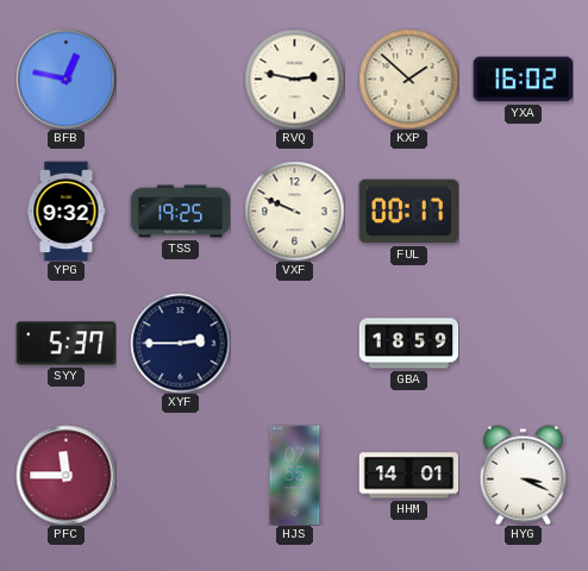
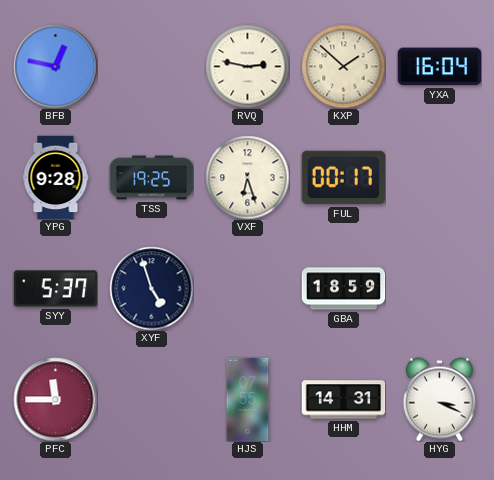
YXA: 16:02 -> 16:04
YPG: 9:32 -> 9:28
VXF: 9:49 -> 6:27
XYF: 2:45 -> 4:57
HHM: 14:01 -> 14:31
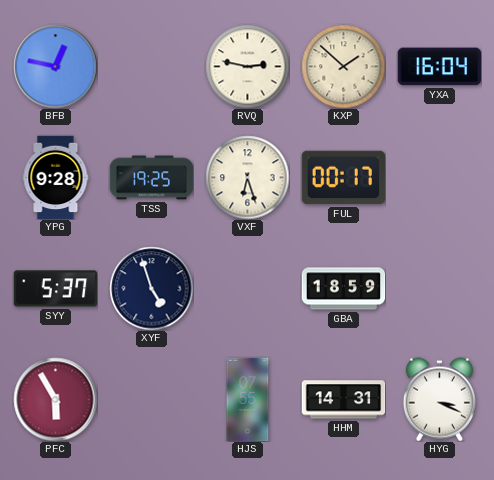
PFC: 11:45 -> 5:55
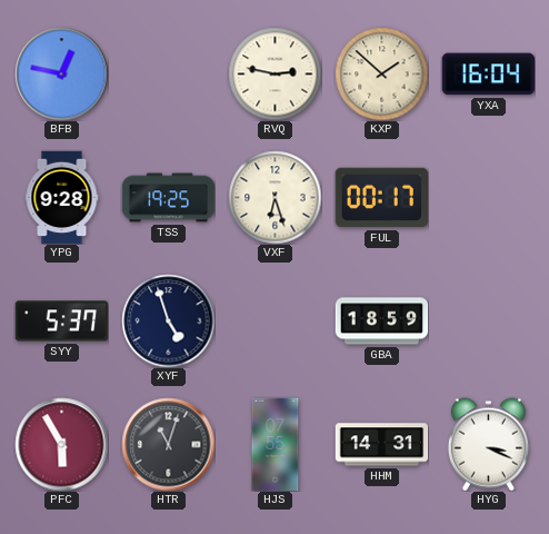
HTR: none -> 11:03
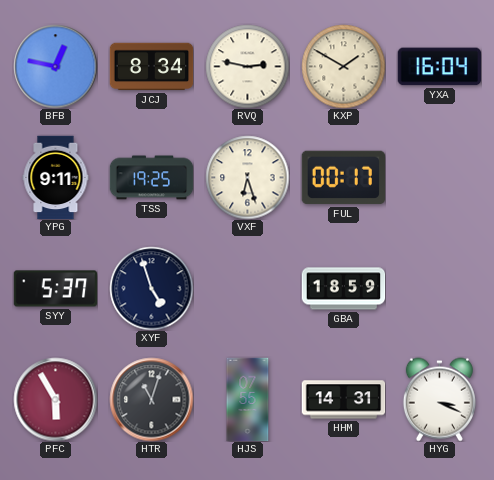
JCJ: none -> 8:34
KXP: 1:52 -> 1:50
YPG: 9:28 -> 9:11
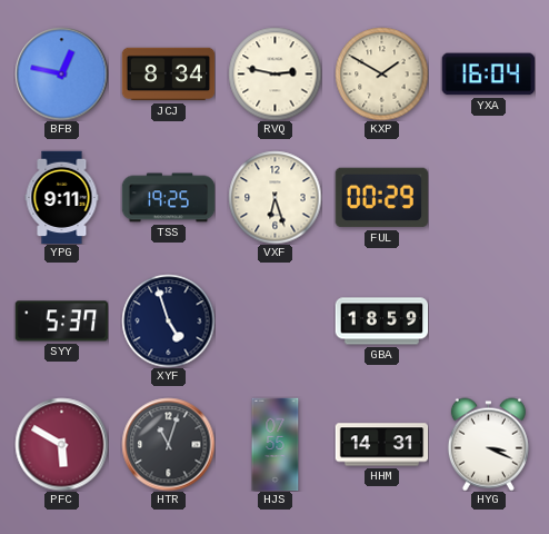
FUL: 00:17 -> 00:29
PFC: 5:55 -> 5:50
